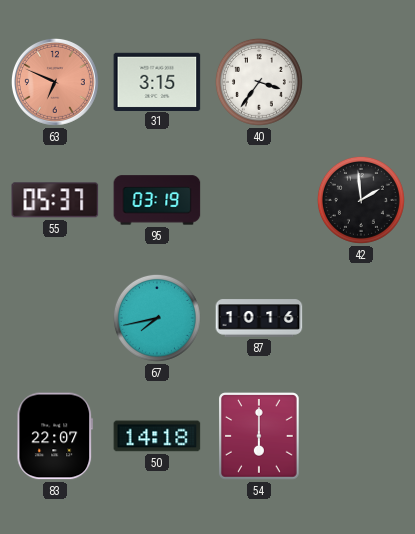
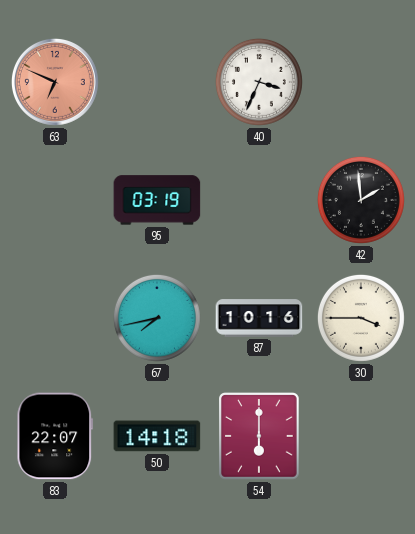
31: 3:15 -> none
40: 3:36 -> 3:34
55: 05:37 -> none
30: none -> 3:45
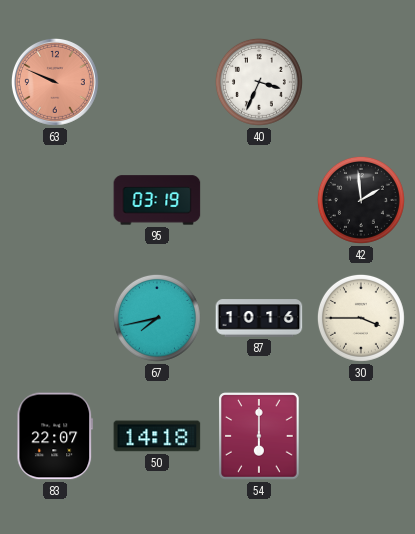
63: 6:49 -> 9:49
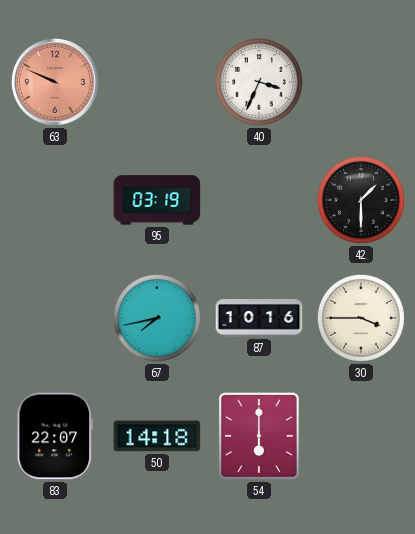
42: 1:59 -> 1:30
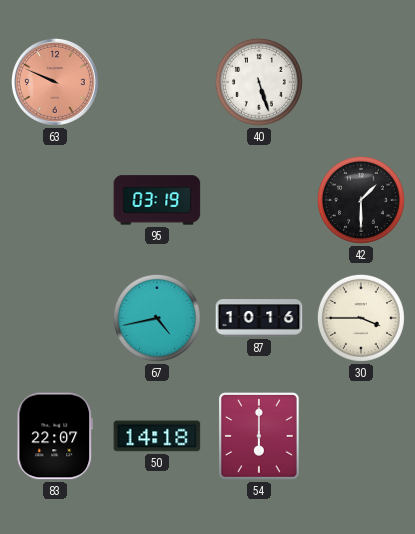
40: 3:34 -> 5:27
67: 7:43 -> 4:43
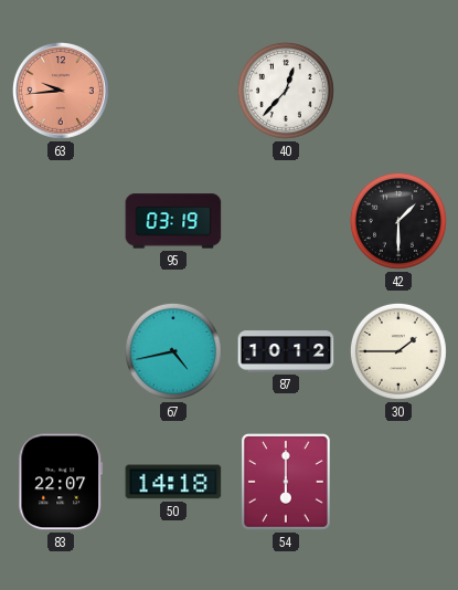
63: 9:49 -> 9:44
40: 5:27 -> 12:37
87: 10:16 -> 10:12
30: 3:45 -> 1:45
